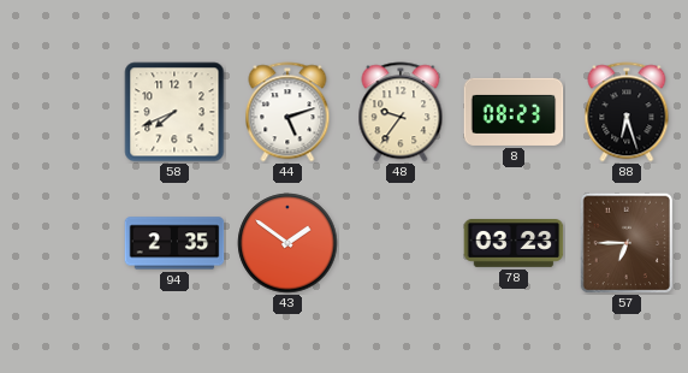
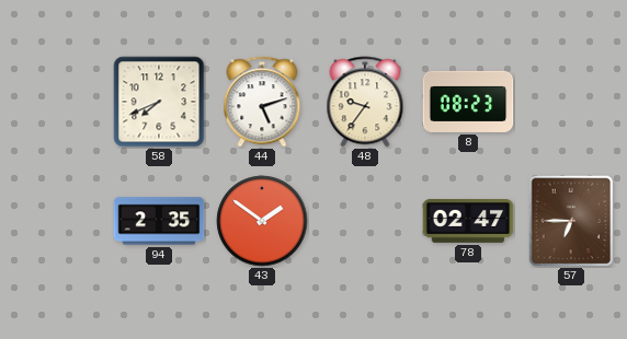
88: 6:27 -> none
78: 03:23 -> 02:47
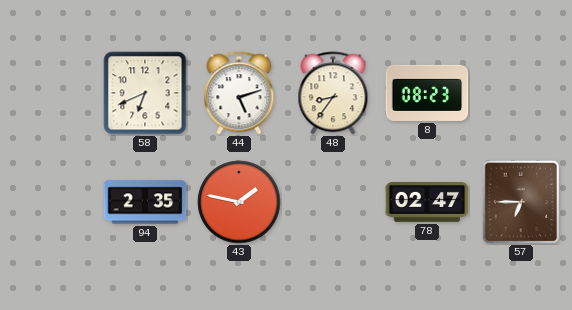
58: 7:41 -> 6:41
48: 9:36 -> 8:36
43: 1:51 -> 1:47
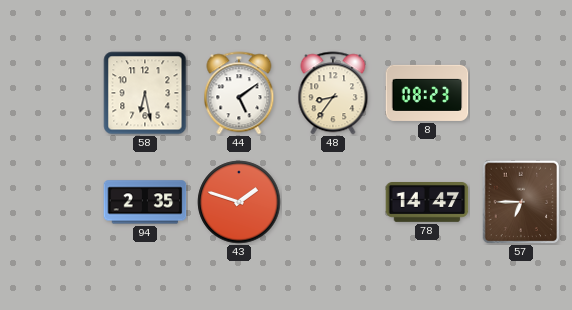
58: 6:41 -> 6:28
44: 5:12 -> 5:09
43: 1:47 -> 1:48
78: 02:47 -> 14:47
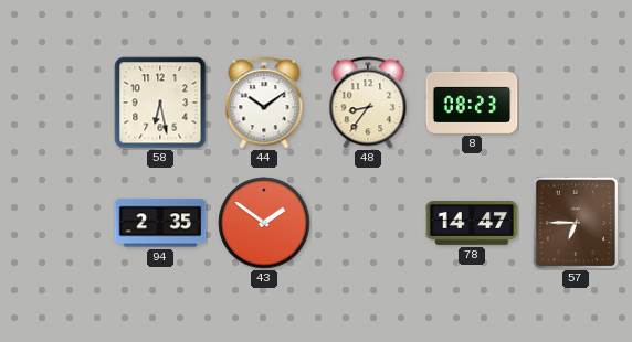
44: 5:09 -> 10:09
43: 1:48 -> 1:51
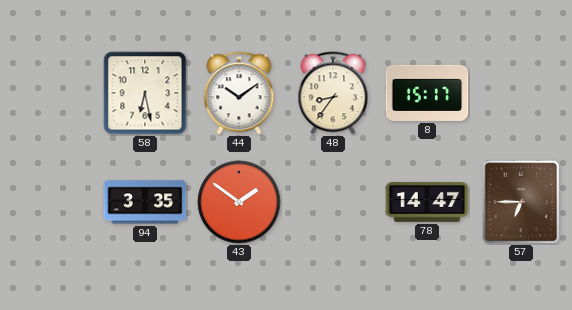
8: 08:23 -> 15:17
94: 2:35 -> 3:35
